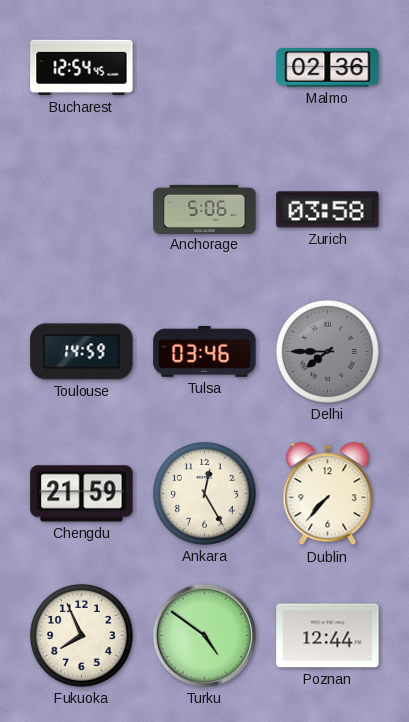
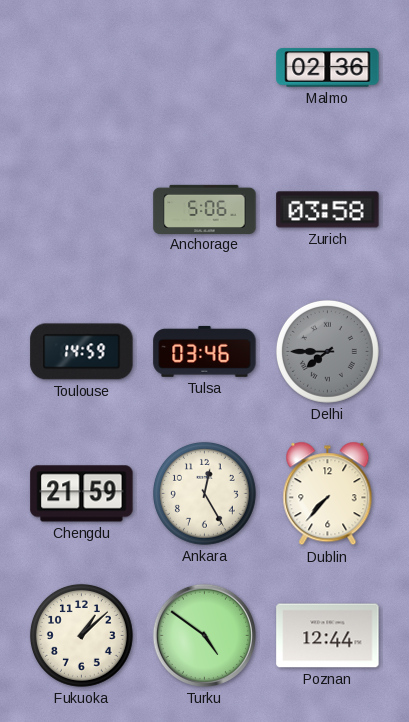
Bucharest: 12:54 -> none
Fukuoka: 7:56 -> 1:08
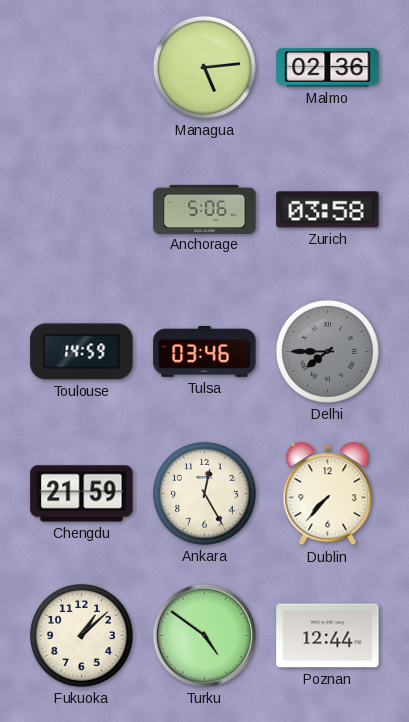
Managua: none -> 5:14
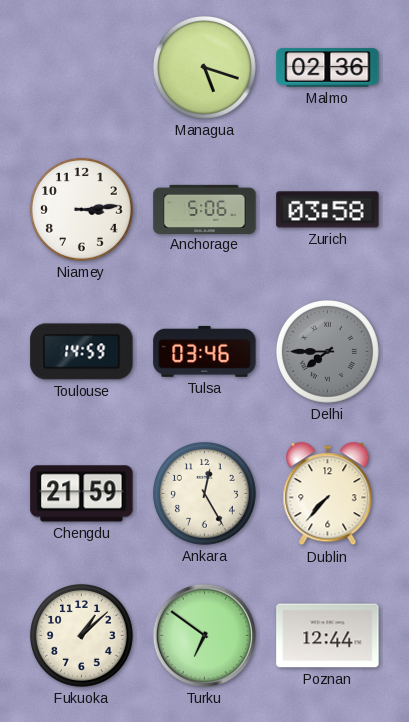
Managua: 5:14 -> 5:18
Niamey: none -> 3:14
Turku: 4:51 -> 6:51
